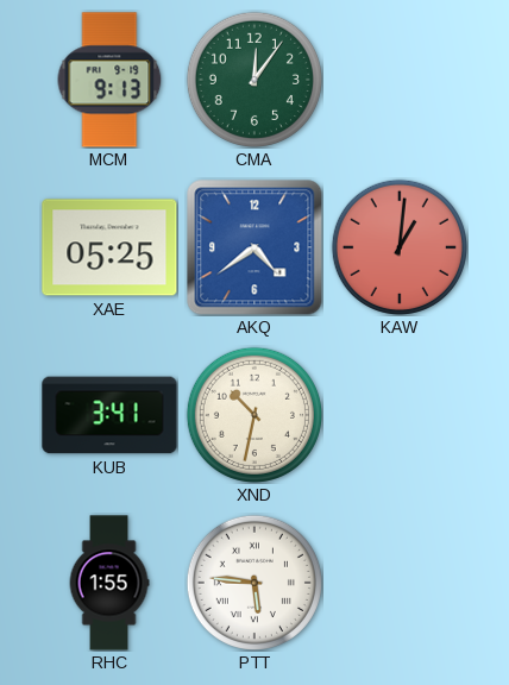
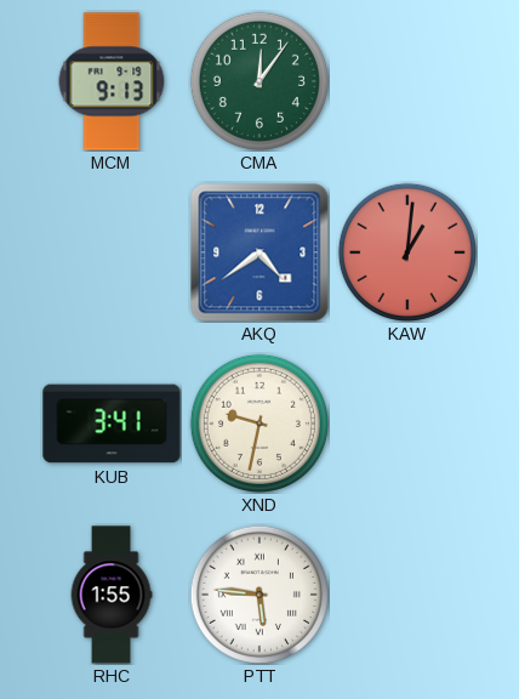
XAE: 05:25 -> none
XND: 10:32 -> 9:32
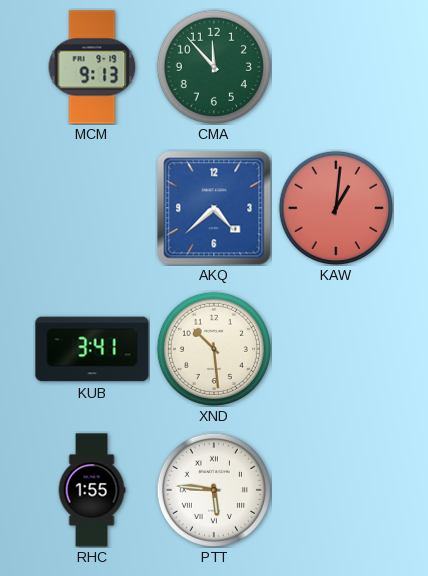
CMA: 12:06 -> 11:53
AKQ: 4:39 -> 4:38
XND: 9:32 -> 10:29
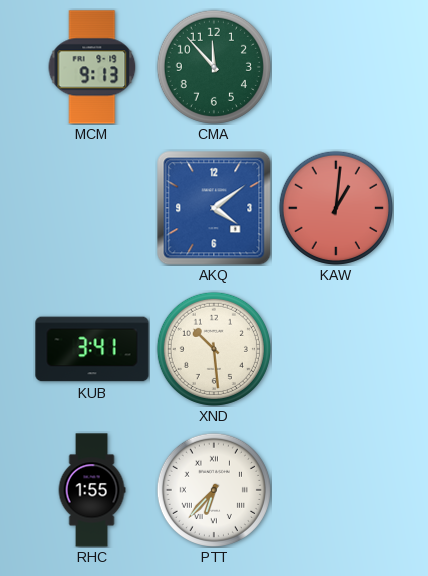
AKQ: 4:38 -> 4:09
PTT: 5:46 -> 6:37
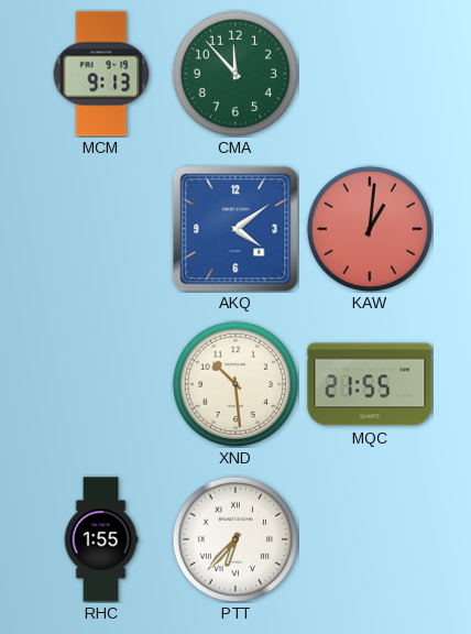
KUB: 3:41 -> none
MQC: none -> 21:55
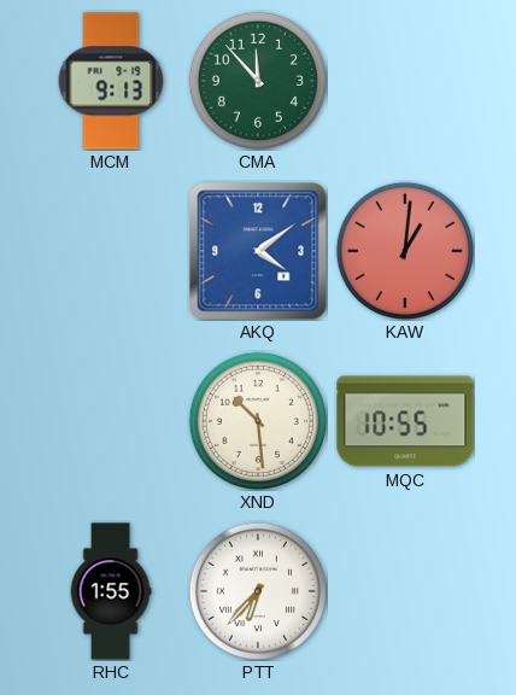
MQC: 21:55 -> 10:55
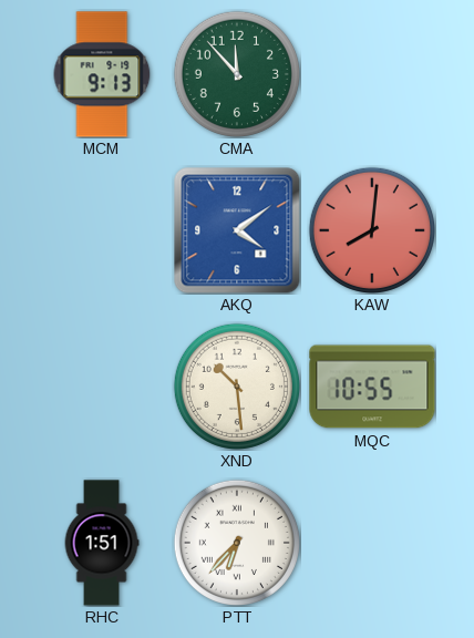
KAW: 1:01 -> 8:01
RHC: 1:55 -> 1:51
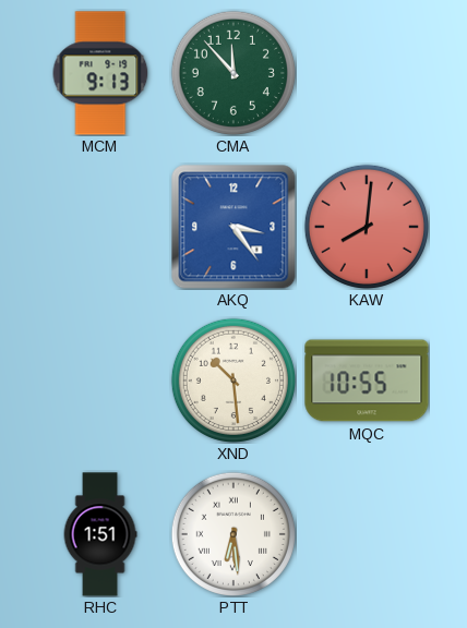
AKQ: 4:09 -> 3:24
PTT: 6:37 -> 6:29
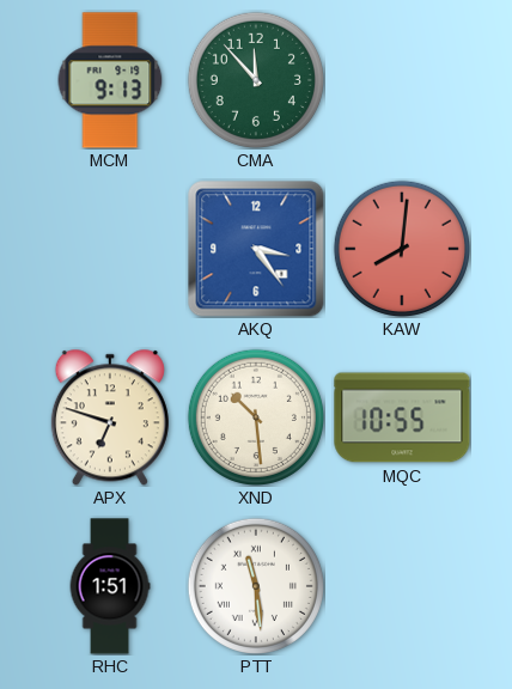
APX: none -> 6:48
PTT: 6:29 -> 11:29
